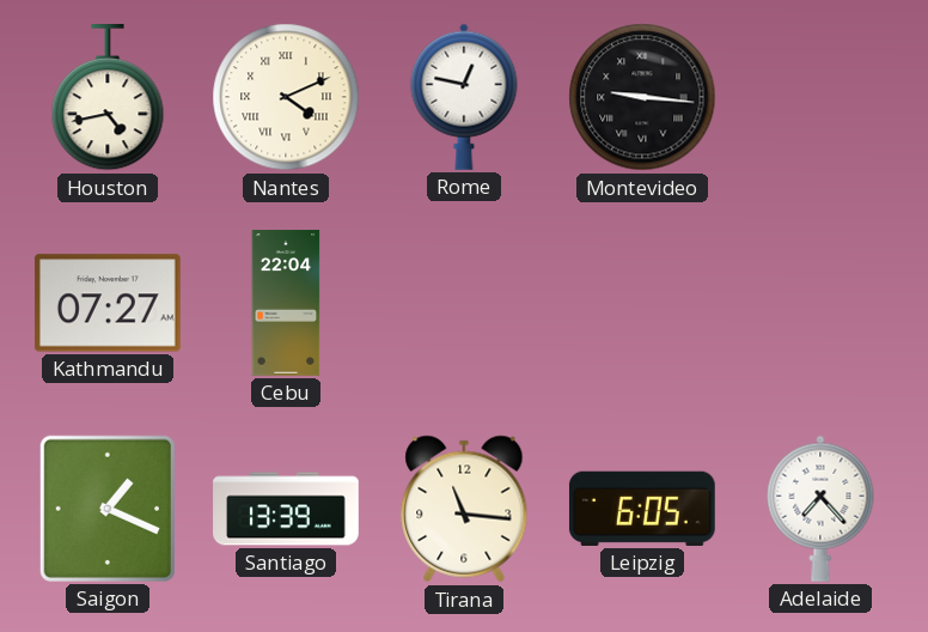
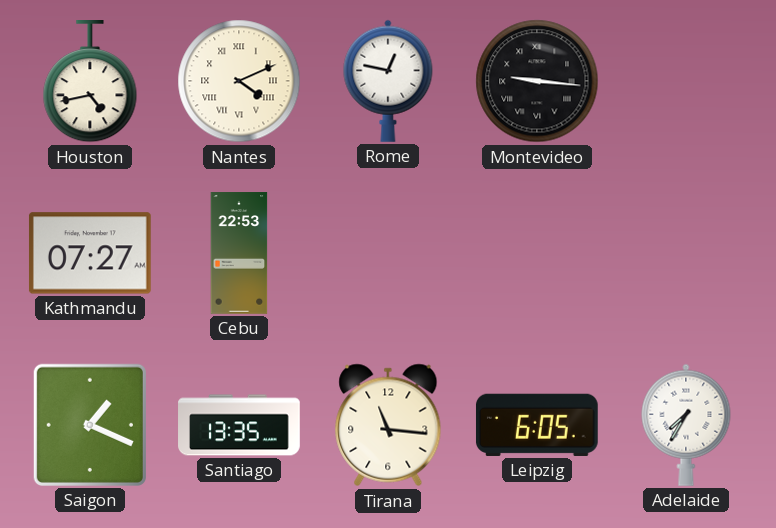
Cebu: 22:04 -> 22:53
Santiago: 13:39 -> 13:35
Adelaide: 7:23 -> 7:35
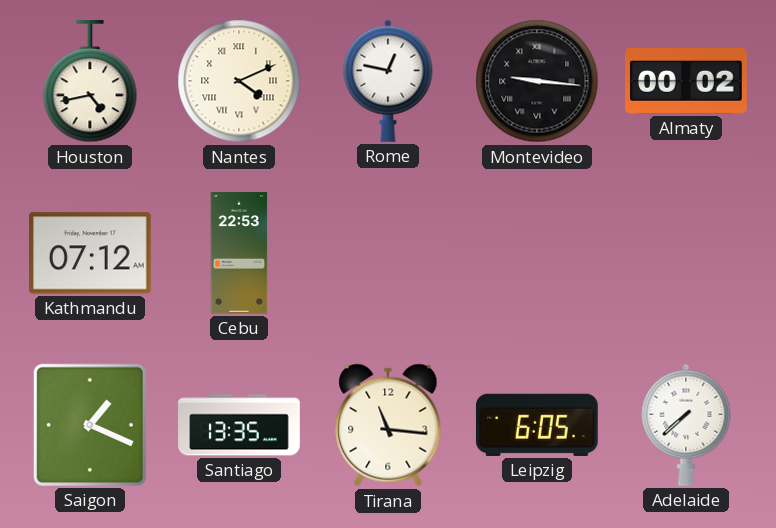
Almaty: none -> 00:02
Kathmandu: 07:27 -> 07:12
Adelaide: 7:35 -> 7:38
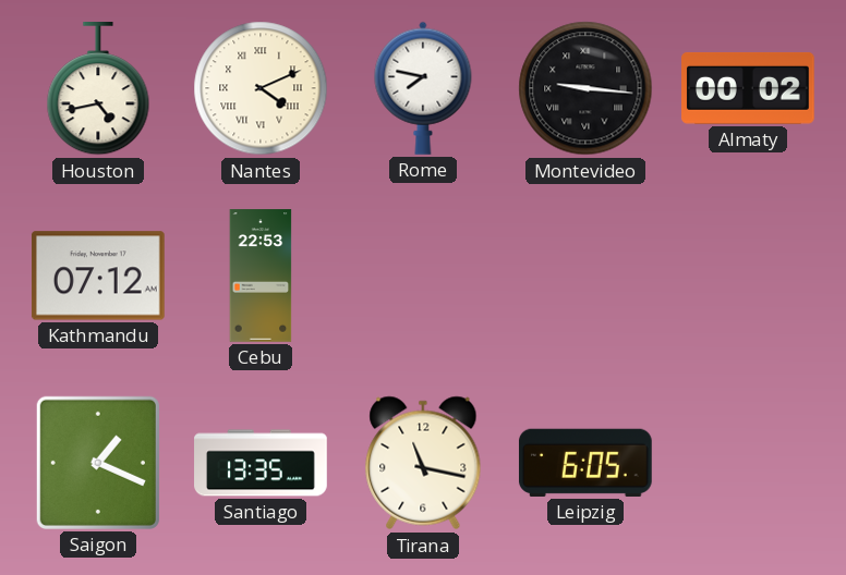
Rome: 12:47 -> 7:47
Tirana: 11:16 -> 11:17
Adelaide: 7:38 -> none
